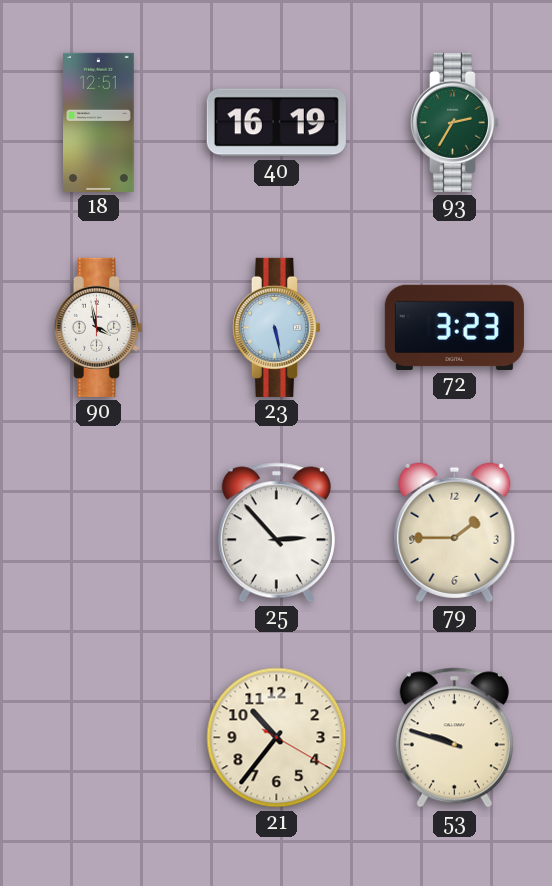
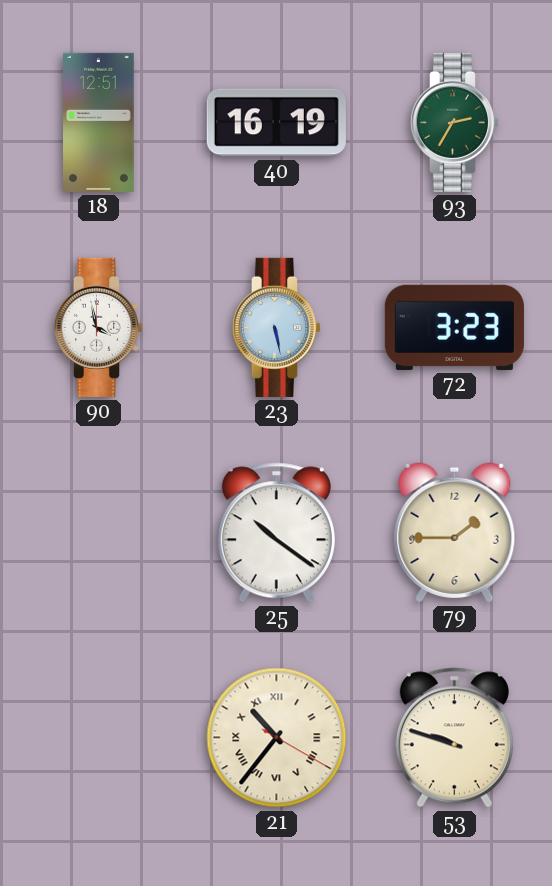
25: 2:53 -> 10:21
21 numerals: Arabic -> Roman
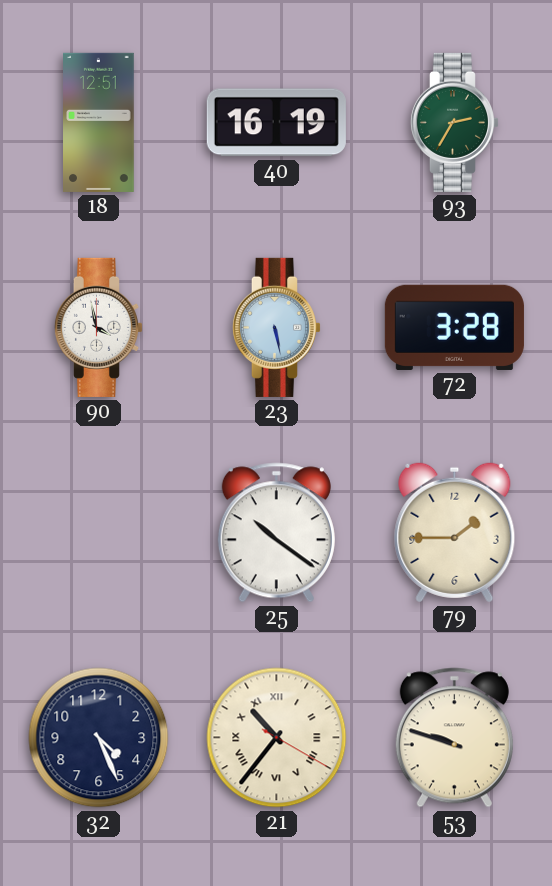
72: 3:23 -> 3:28
32: none -> 4:26
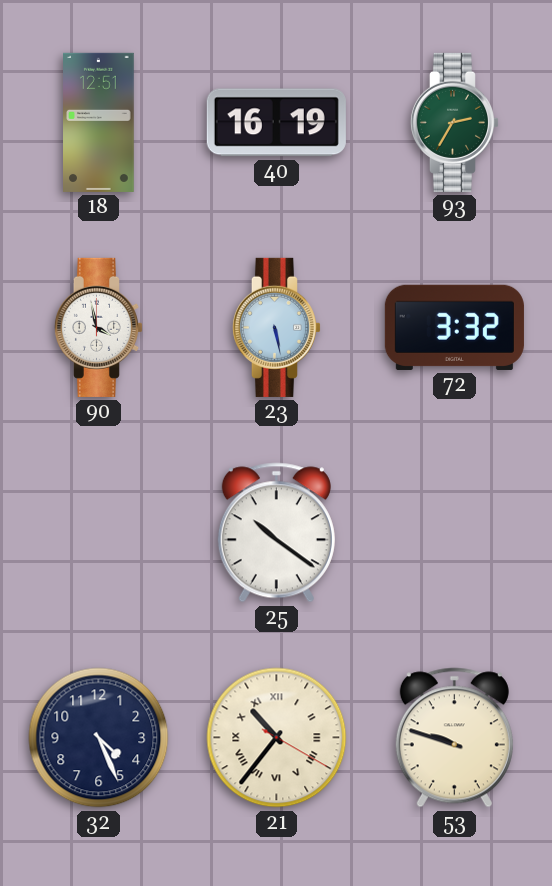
72: 3:28 -> 3:32
79: 1:45 -> none
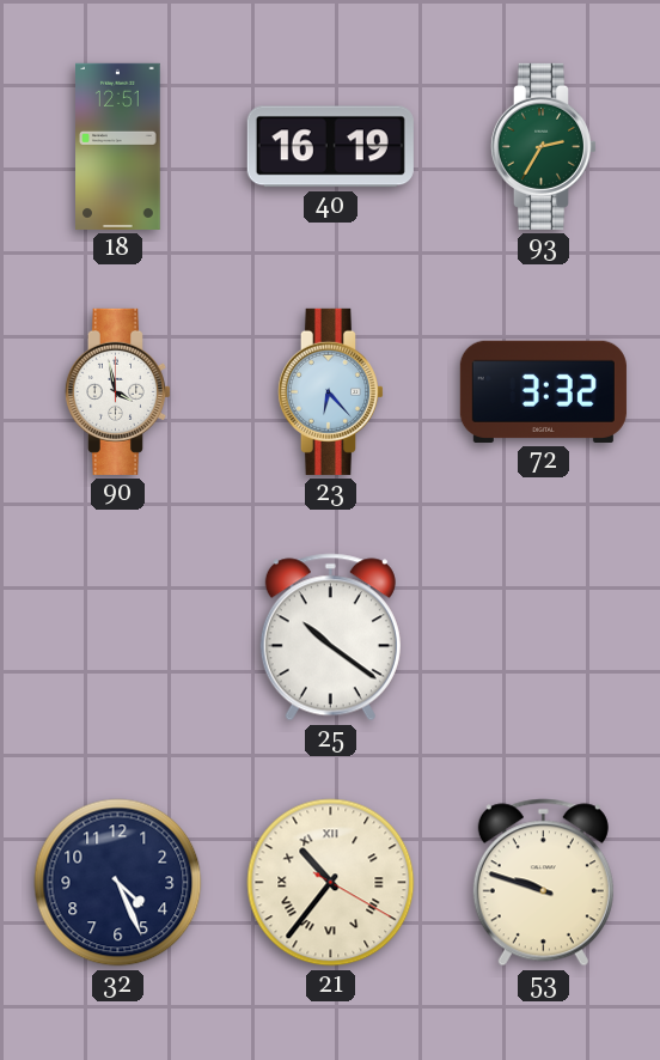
23: 5:28 -> 6:23
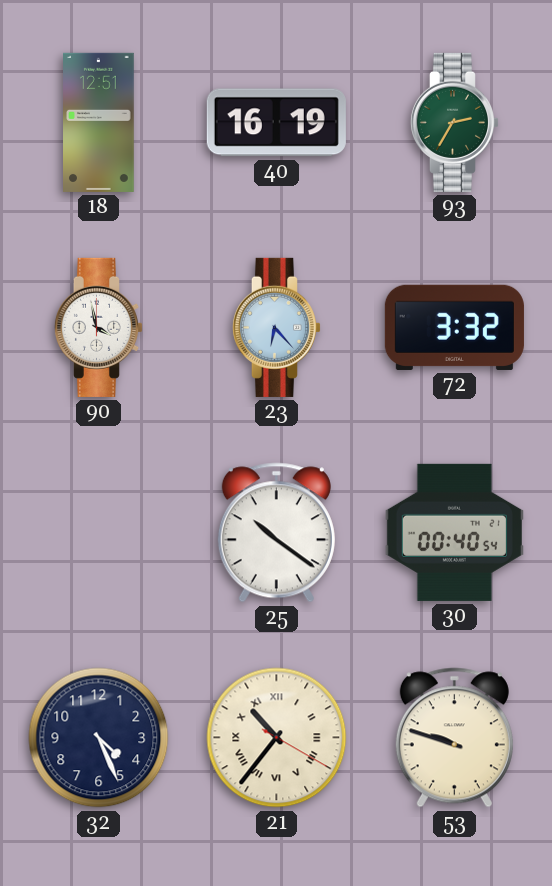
30: none -> 00:40
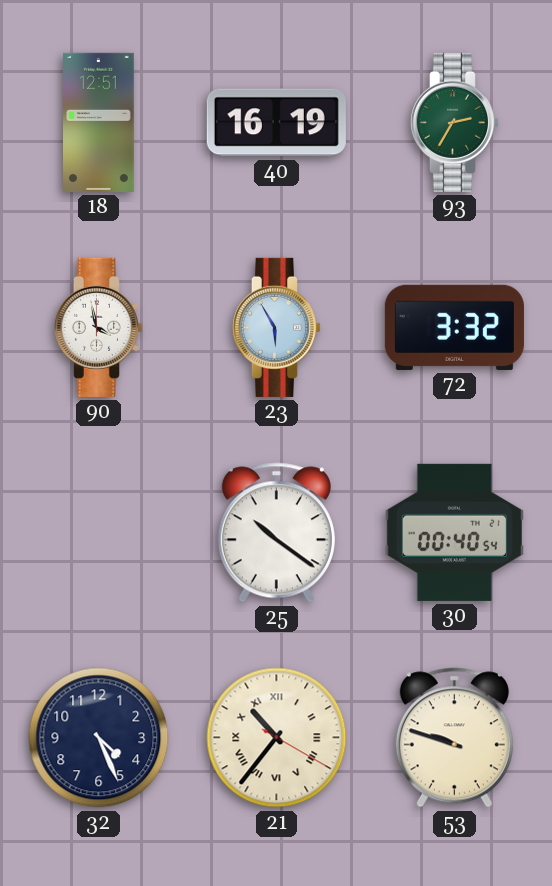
23: 6:23 -> 5:55
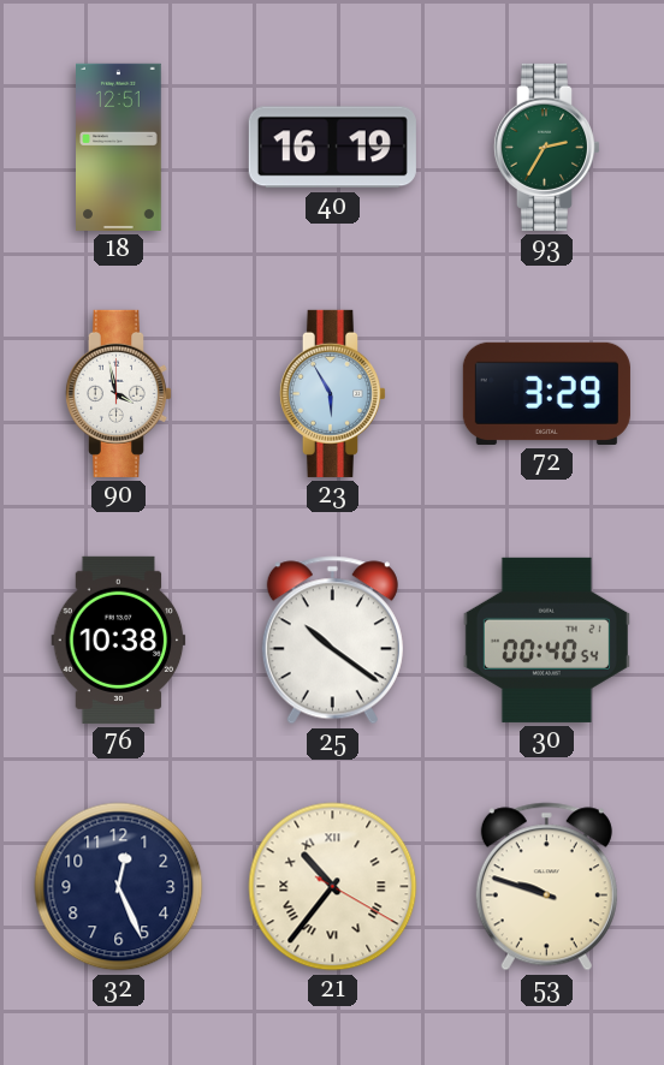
72: 3:32 -> 3:29
76: none -> 10:38
32: 4:26 -> 12:26
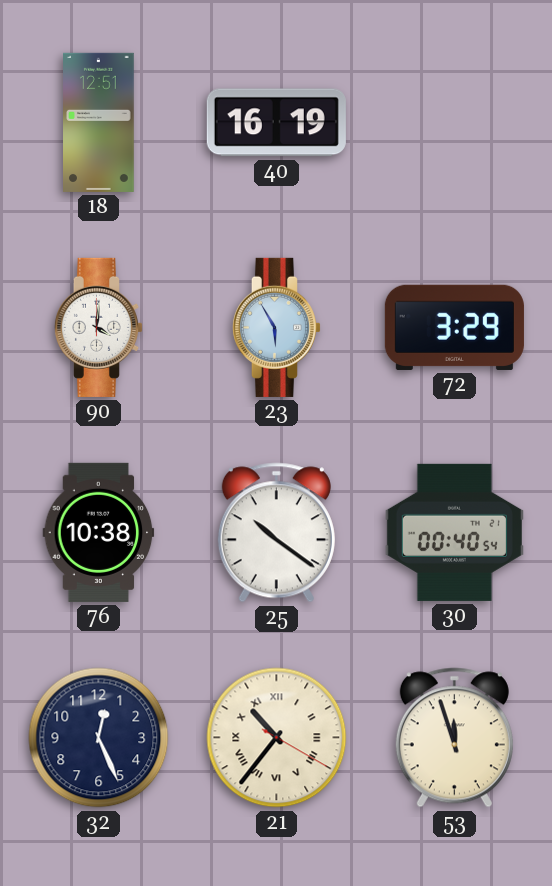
93: 2:35 -> none
90: 3:58 -> 4:01
53: 9:48 -> 11:57
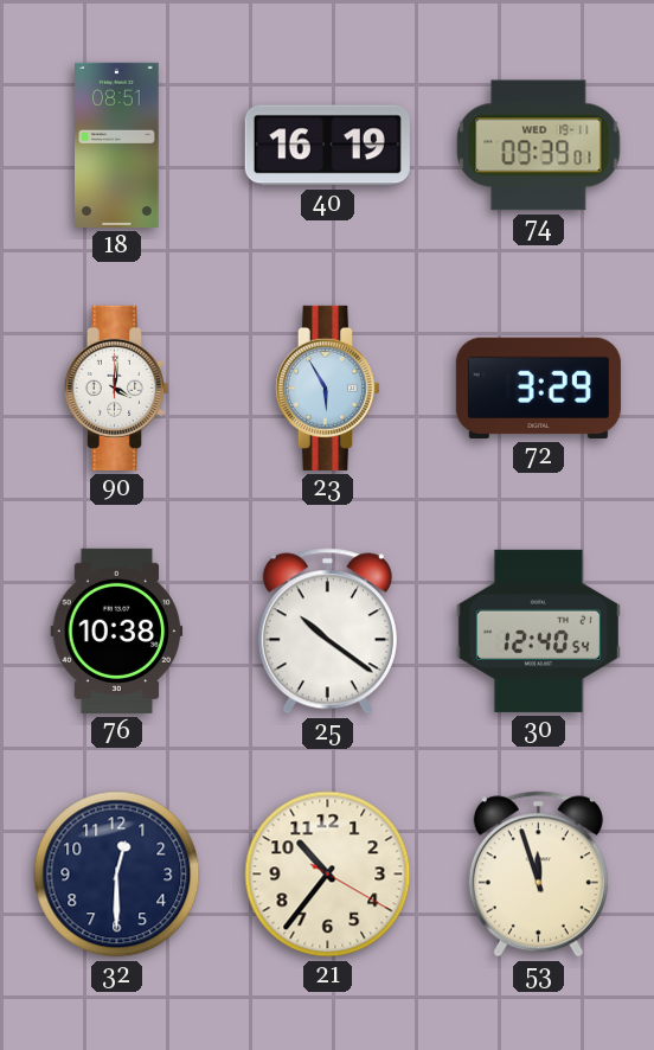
18: 12:51 -> 08:51
74: none -> 09:39
30: 00:40 -> 12:40
32: 12:26 -> 12:30
21 numerals: Roman -> Arabic
